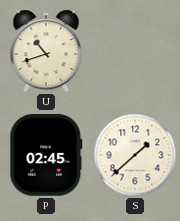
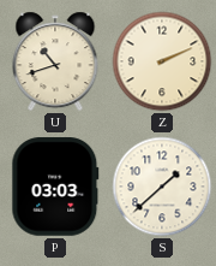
Z: none -> 2:11
P: 02:45 -> 03:03
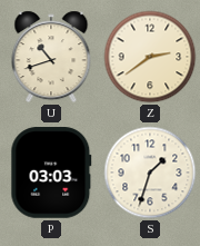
Z: 2:11 -> 2:39
S: 1:38 -> 1:33
